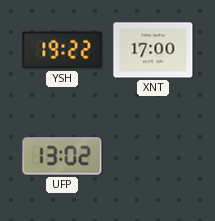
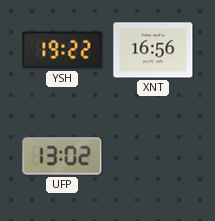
XNT: 17:00 -> 16:56
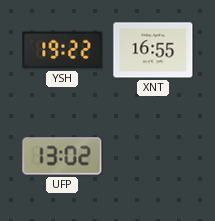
XNT: 16:56 -> 16:55
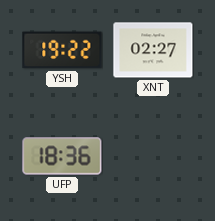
XNT: 16:55 -> 02:27
UFP: 13:02 -> 18:36
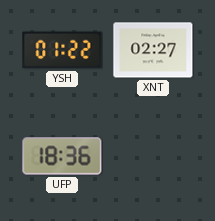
YSH: 19:22 -> 01:22
